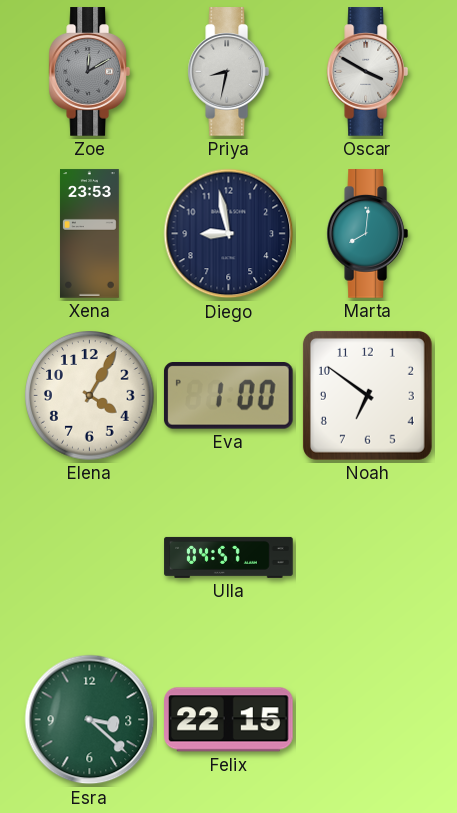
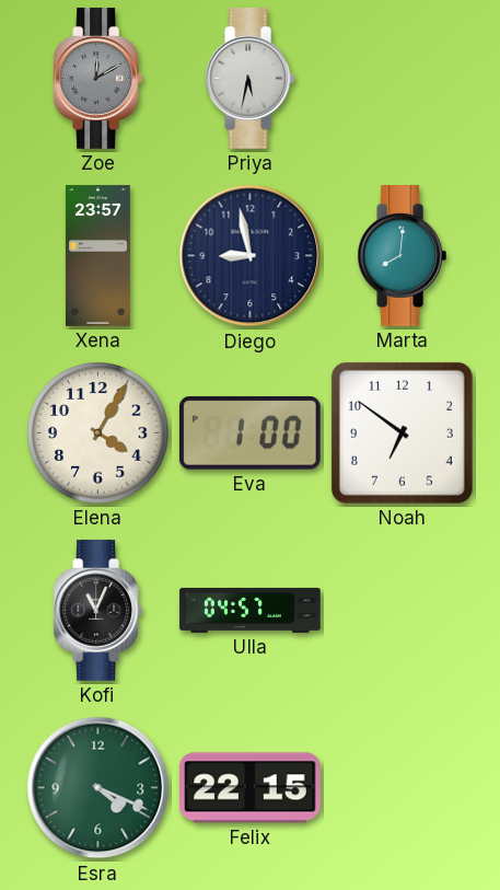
Priya: 8:32 -> 5:32
Oscar: 3:50 -> none
Xena: 23:53 -> 23:57
Kofi: none -> 11:04
Esra: 3:22 -> 4:19
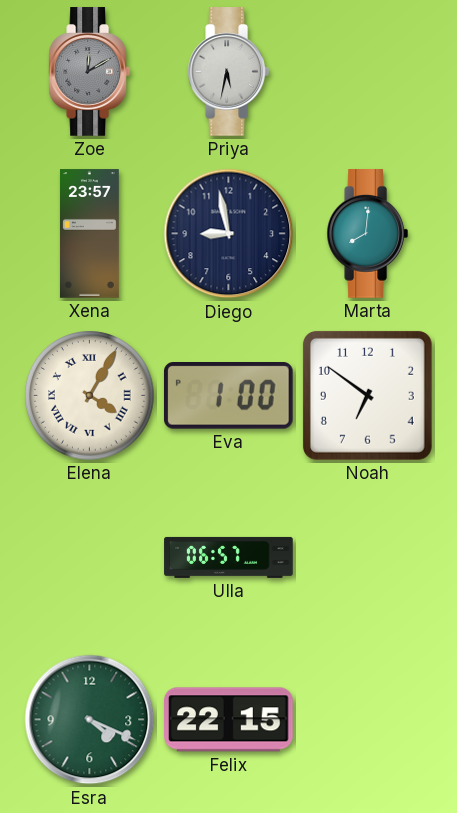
Elena numerals: Arabic -> Roman
Kofi: 11:04 -> none
Ulla: 04:57 -> 06:57
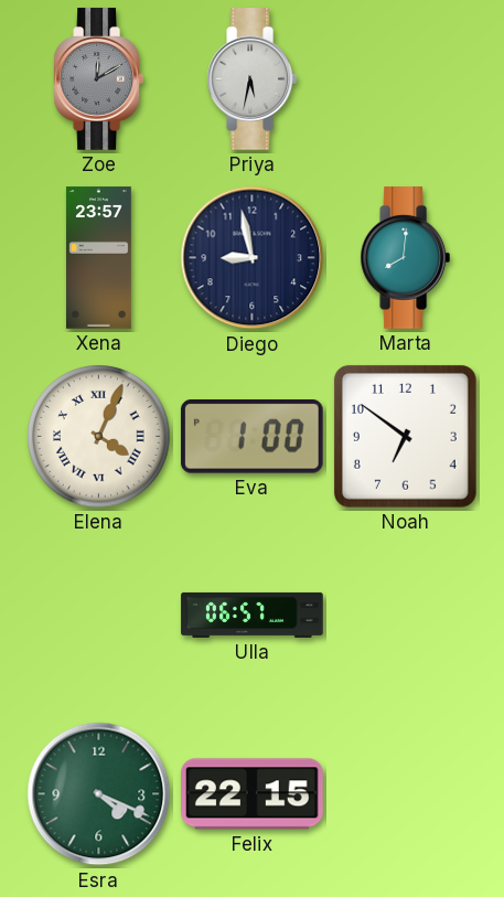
Elena: 4:05 -> 4:04
